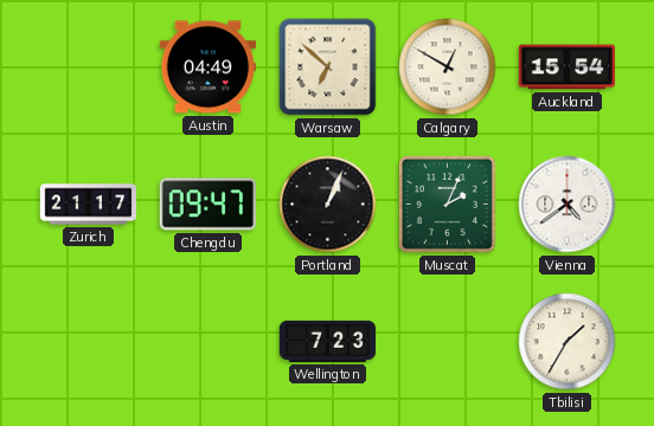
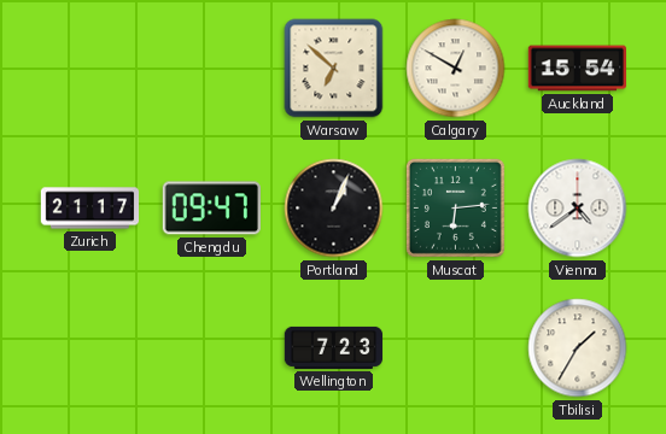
Austin: 04:49 -> none
Muscat: 2:04 -> 6:14
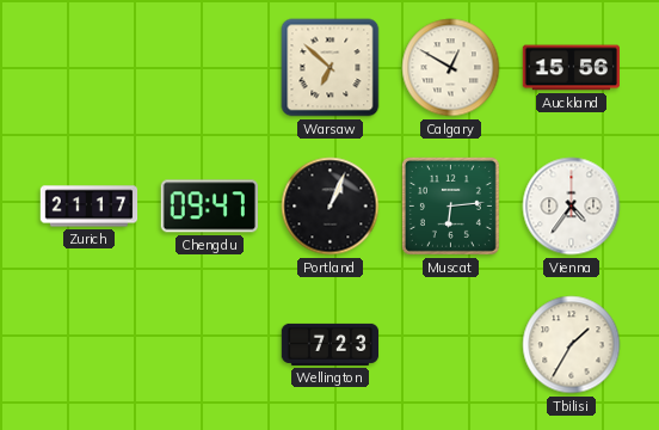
Auckland: 15:54 -> 15:56
Vienna: 4:39 -> 4:36
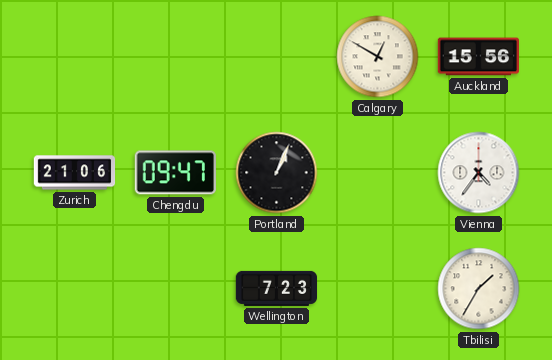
Warsaw: 6:52 -> none
Zurich: 21:17 -> 21:06
Muscat: 6:14 -> none
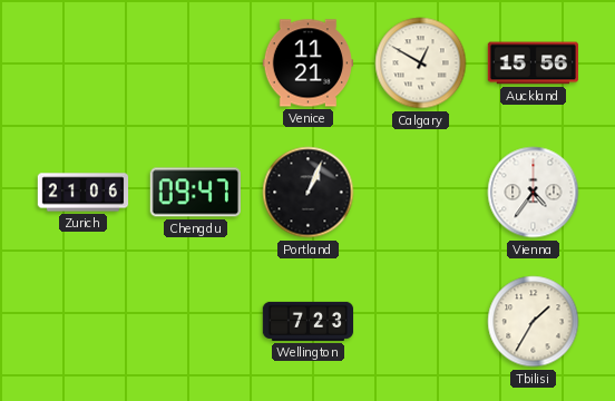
Venice: none -> 11:21
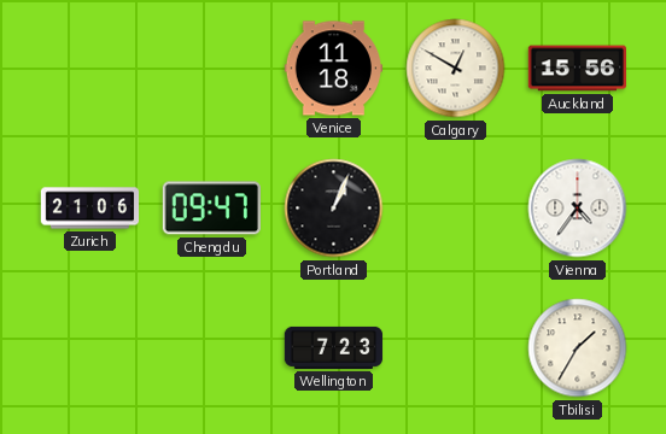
Venice: 11:21 -> 11:18
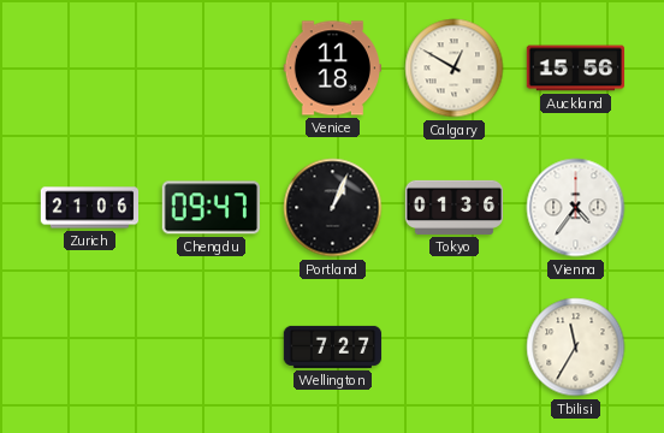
Tokyo: none -> 01:36
Wellington: 7:23 -> 7:27
Tbilisi: 1:35 -> 11:35
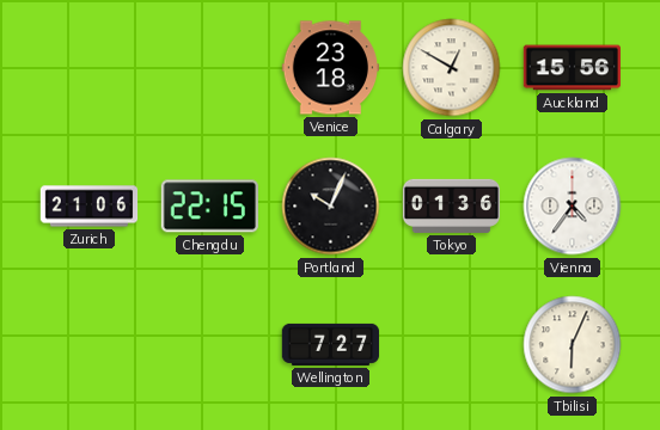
Venice: 11:18 -> 23:18
Chengdu: 09:47 -> 22:15
Portland: 1:04 -> 10:04
Tbilisi: 11:35 -> 6:04
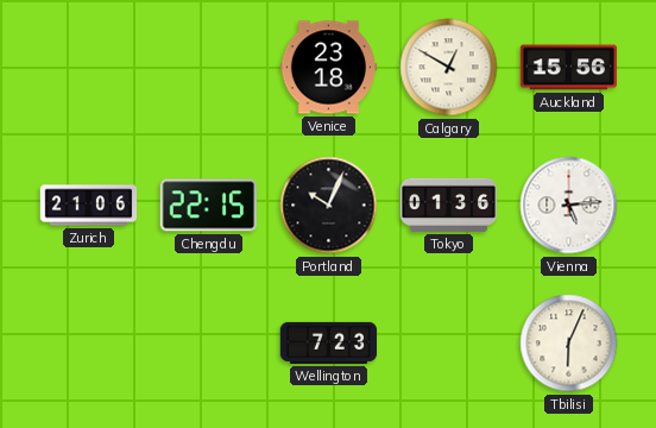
Vienna: 4:36 -> 5:14
Wellington: 7:27 -> 7:23
